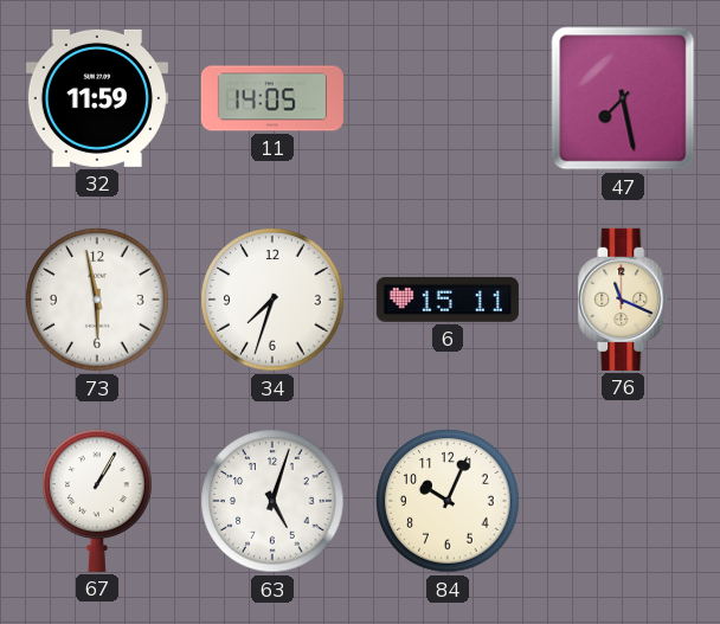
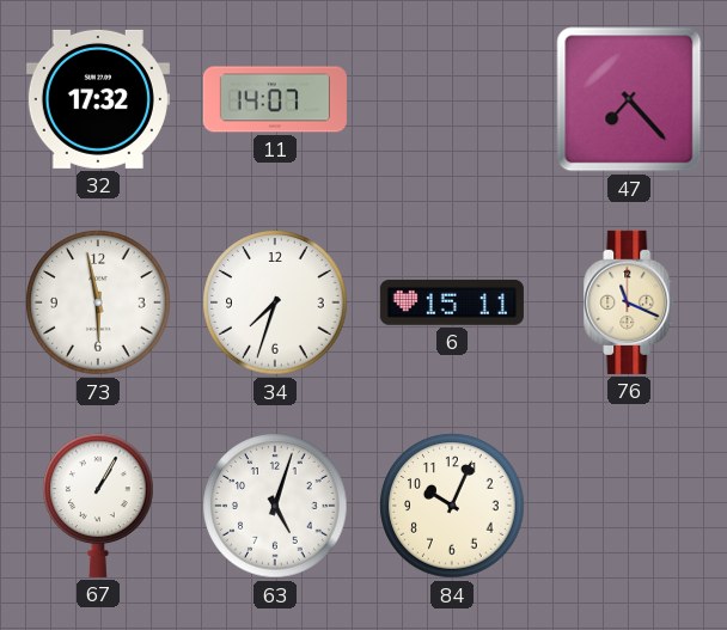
32: 11:59 -> 17:32
11: 14:05 -> 14:07
47: 7:28 -> 7:23
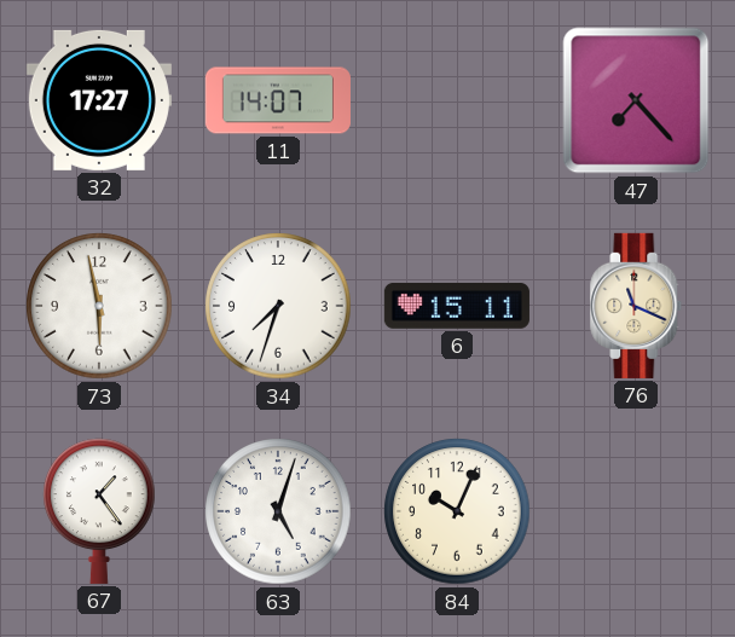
32: 17:32 -> 17:27
67: 1:05 -> 1:24
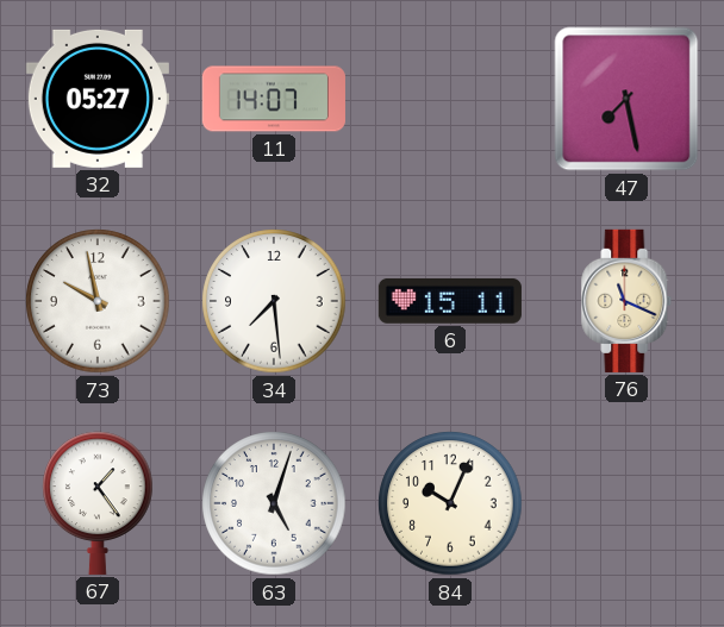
32: 17:27 -> 05:27
47: 7:23 -> 7:28
73: 5:58 -> 9:58
34: 7:33 -> 7:29
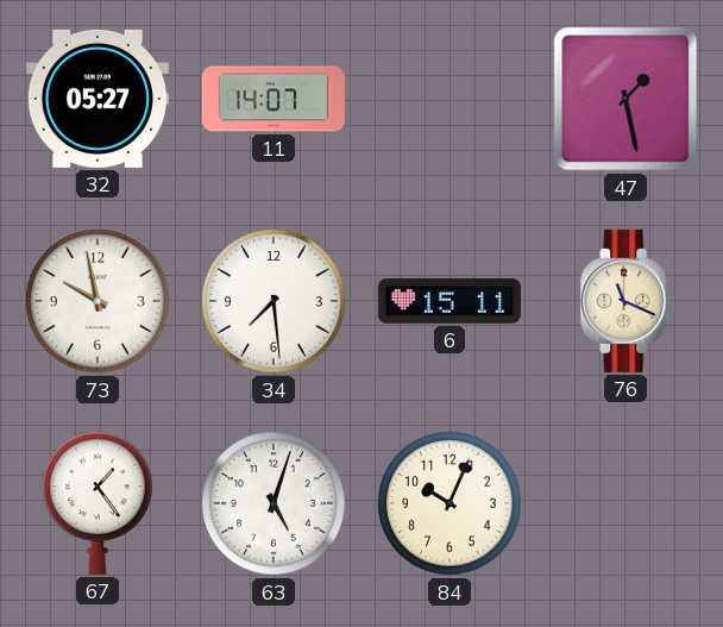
47: 7:28 -> 1:28
